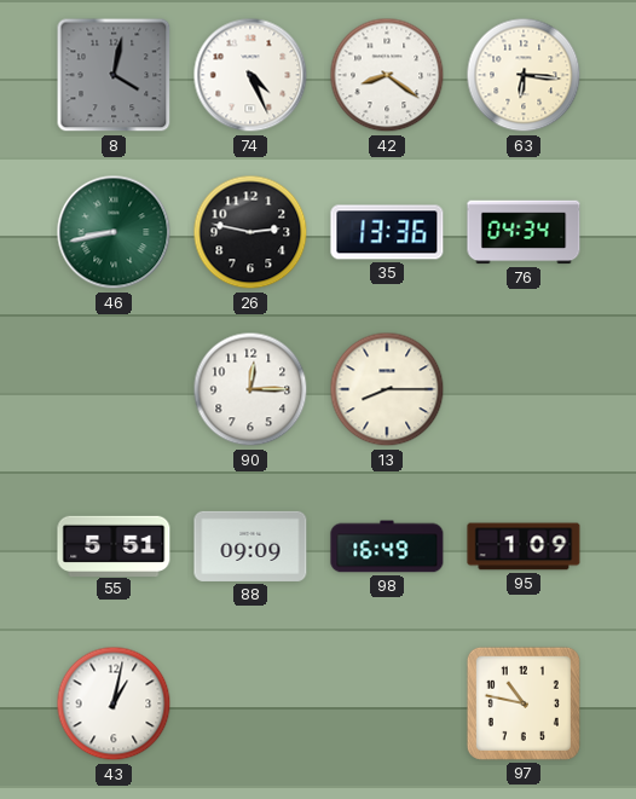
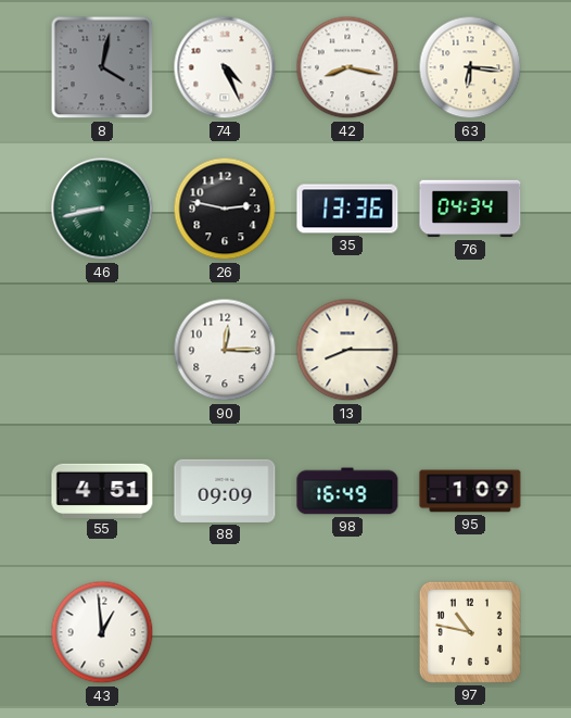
42: 8:21 -> 8:17
55: 5:51 -> 4:51
43: 1:02 -> 12:59
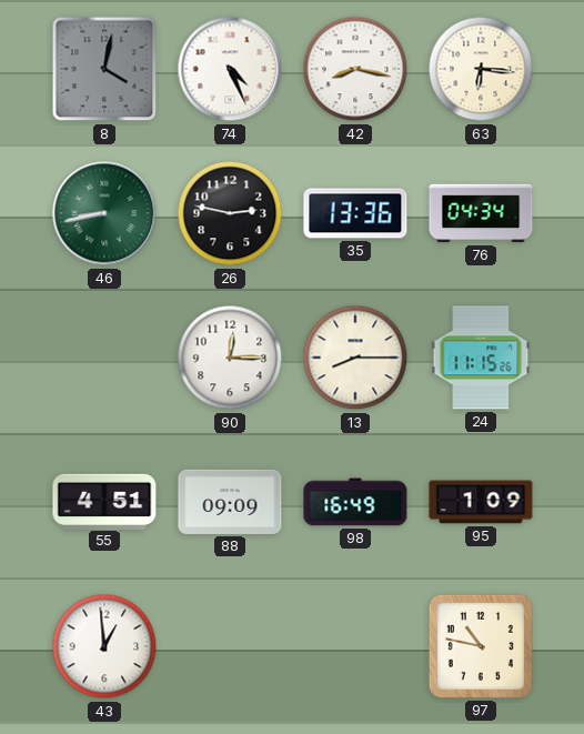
24: none -> 11:15
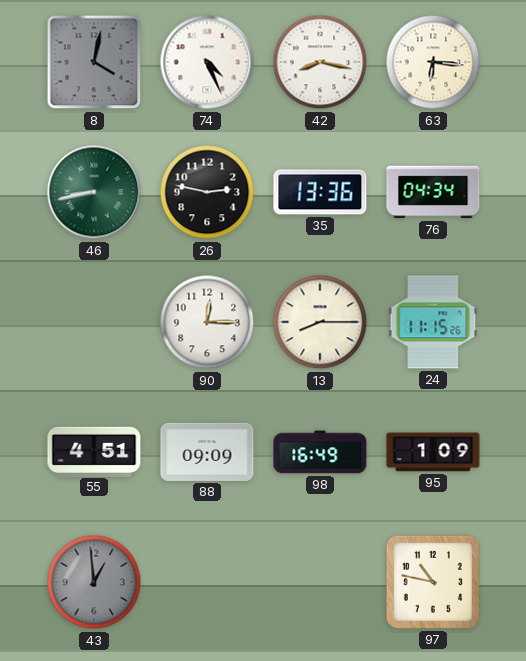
43 dial: white -> grey
